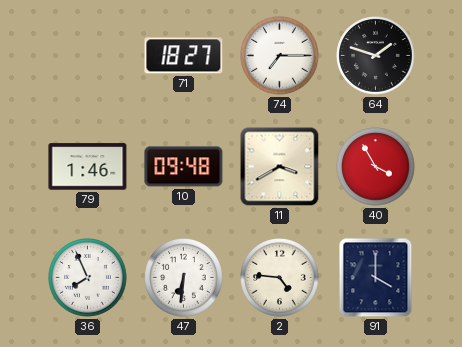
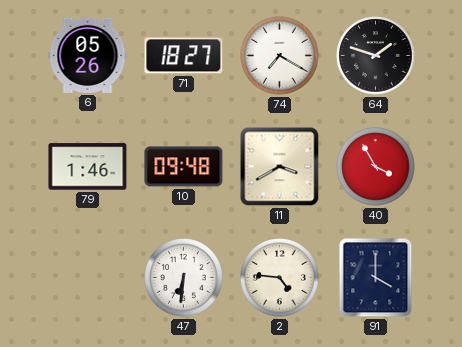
6: none -> 05:26
74: 7:15 -> 7:20
36: 7:56 -> none
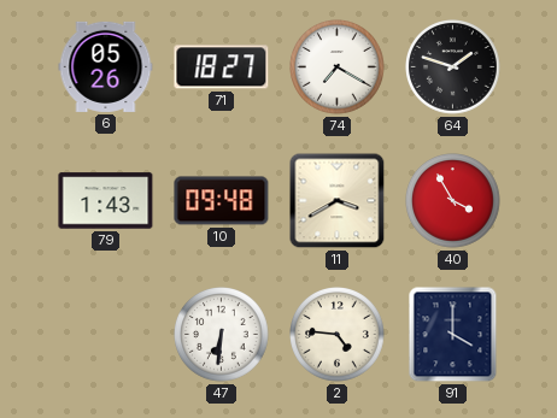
79: 1:46 -> 1:43
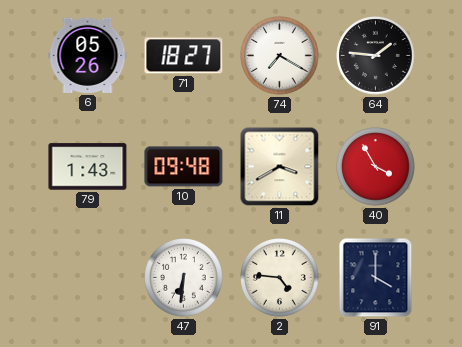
64: 1:48 -> 1:46
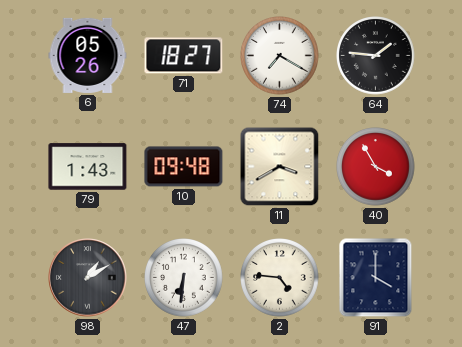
98: none -> 1:10
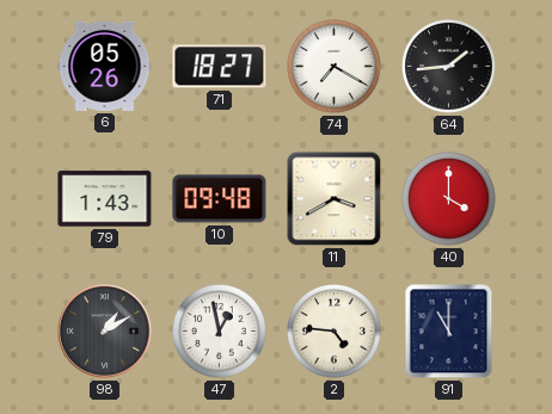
64: 1:46 -> 1:44
40: 3:55 -> 4:00
47: 6:31 -> 12:58
91: 4:00 -> 11:00
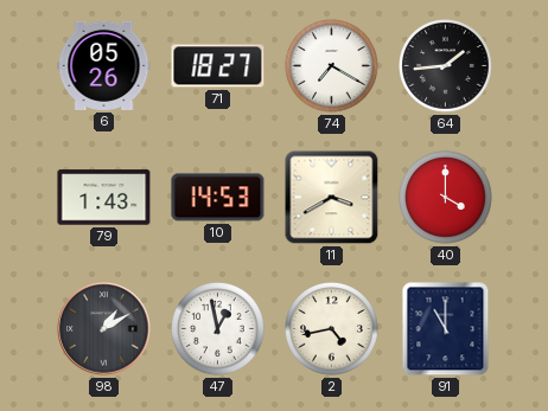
10: 09:48 -> 14:53
2: 4:46 -> 4:43
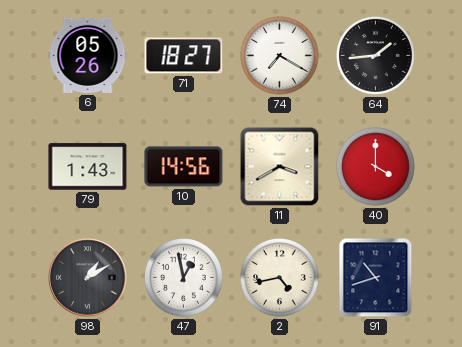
10: 14:53 -> 14:56
91: 11:00 -> 10:42
